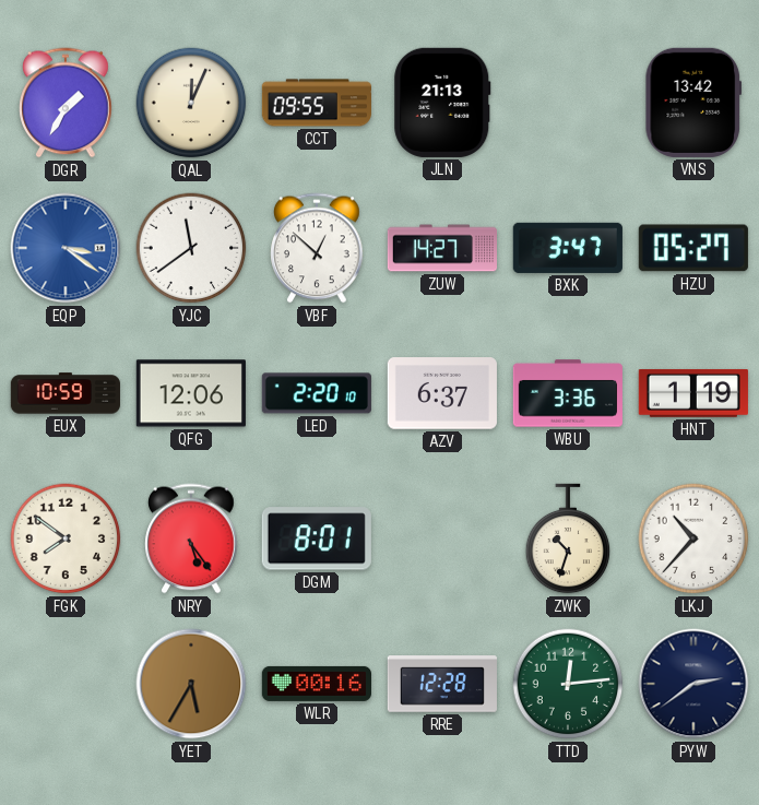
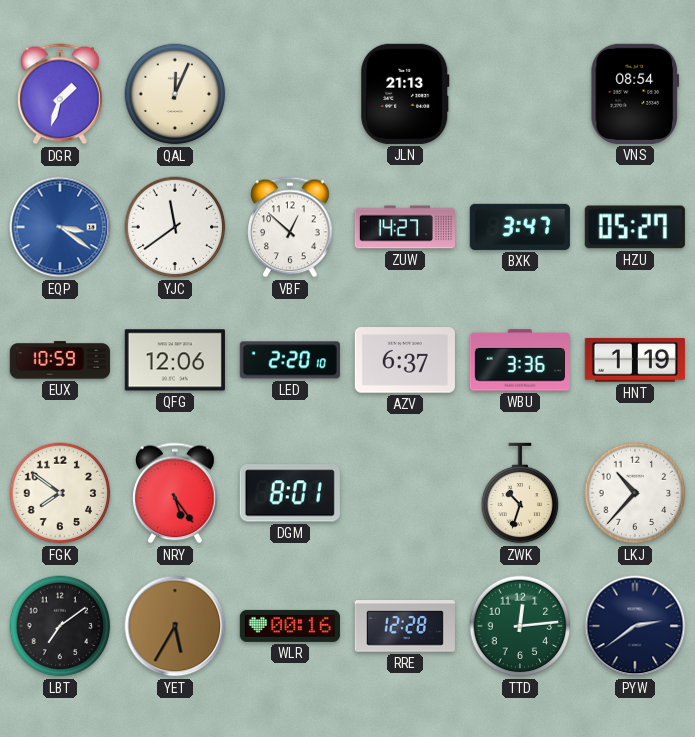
DGR: 1:35 -> 1:33
CCT: 09:55 -> none
VNS: 13:42 -> 08:54
LBT: none -> 7:09
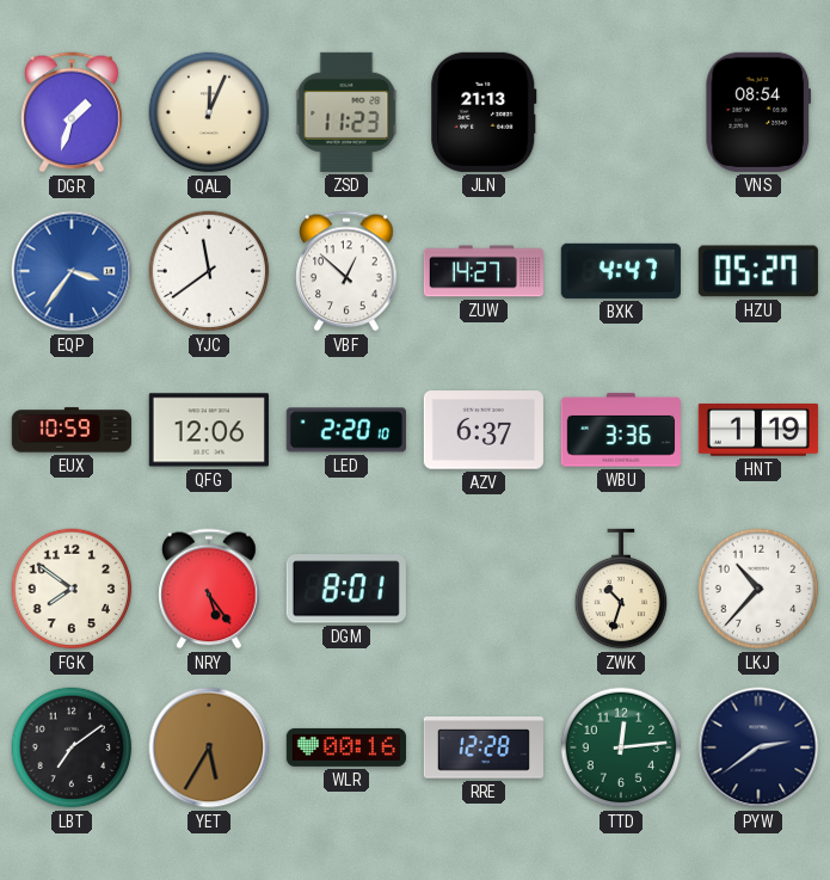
ZSD: none -> 11:23
EQP: 3:21 -> 3:36
BXK: 3:47 -> 4:47
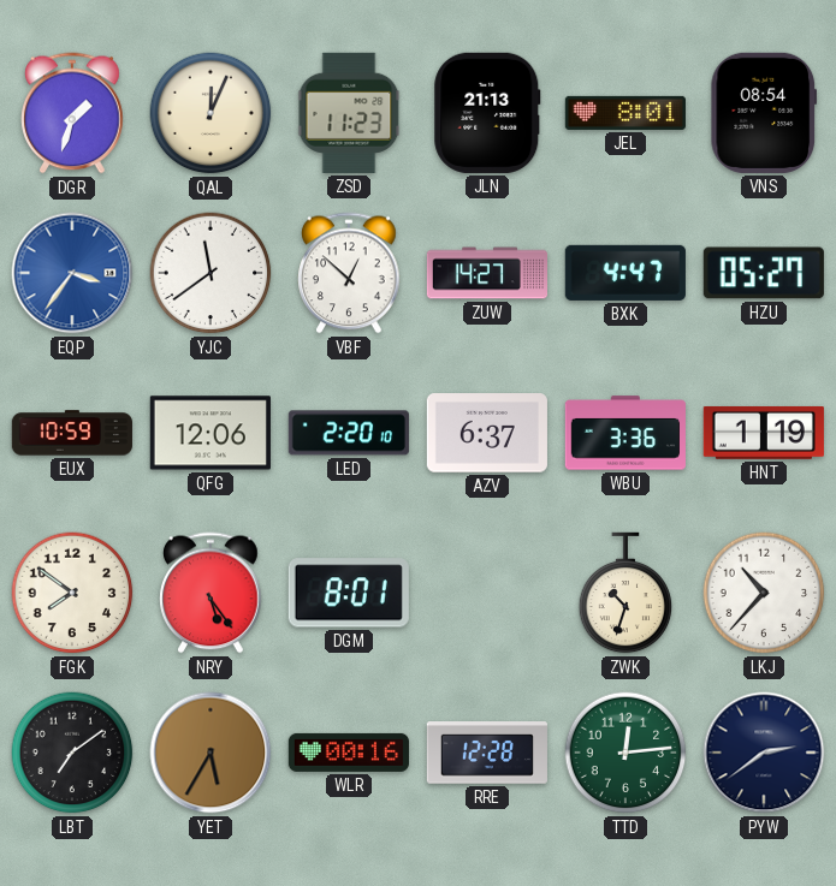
JEL: none -> 8:01
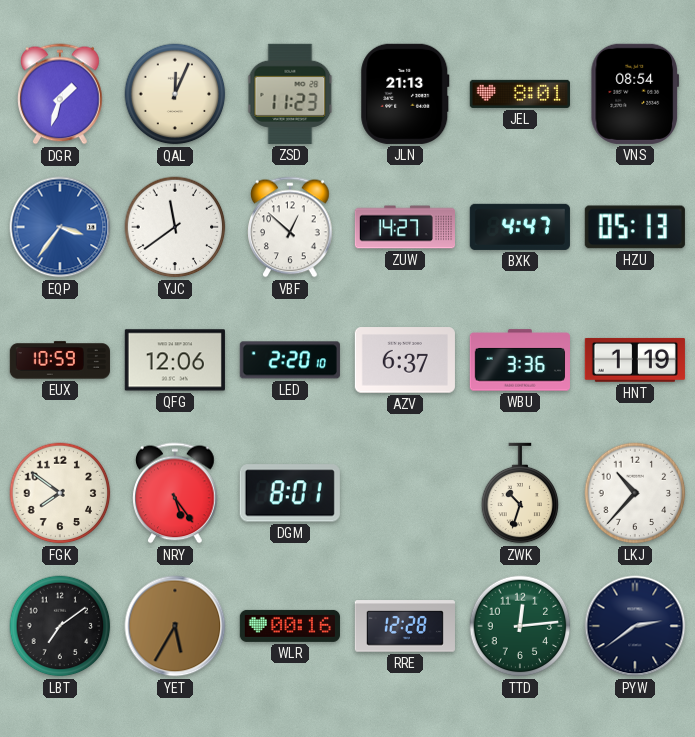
HZU: 05:27 -> 05:13
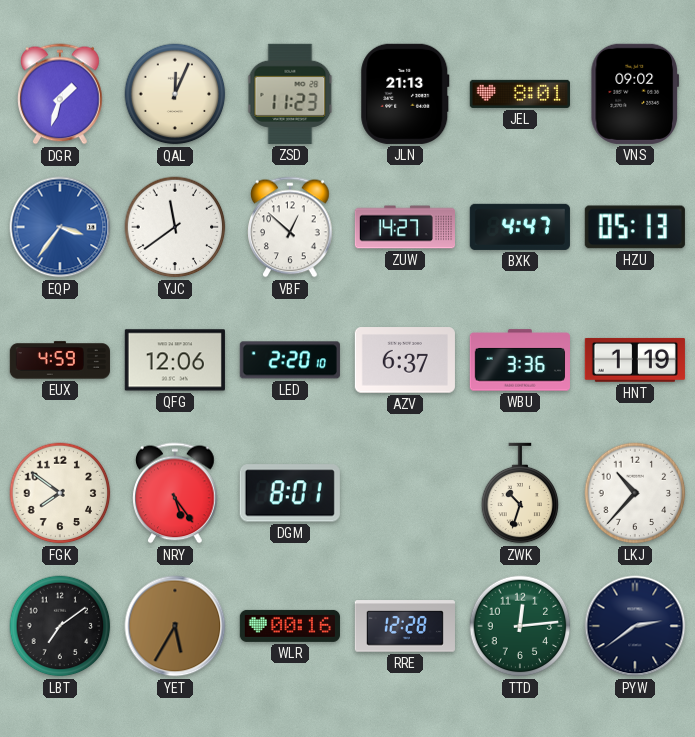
VNS: 08:54 -> 09:02
EUX: 10:59 -> 4:59
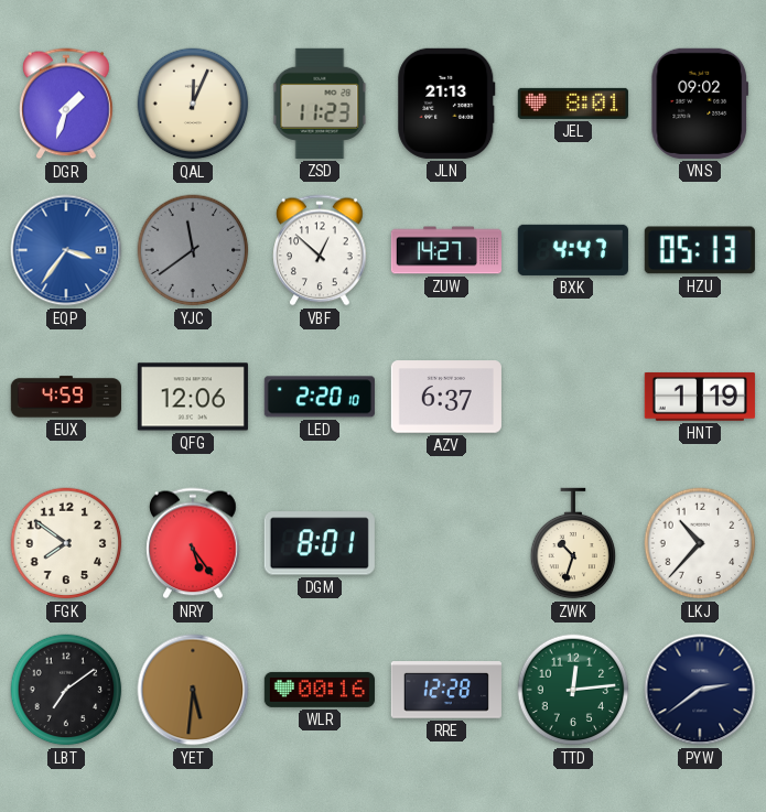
YJC dial: white -> grey
WBU: 3:36 -> none
YET: 5:35 -> 5:31
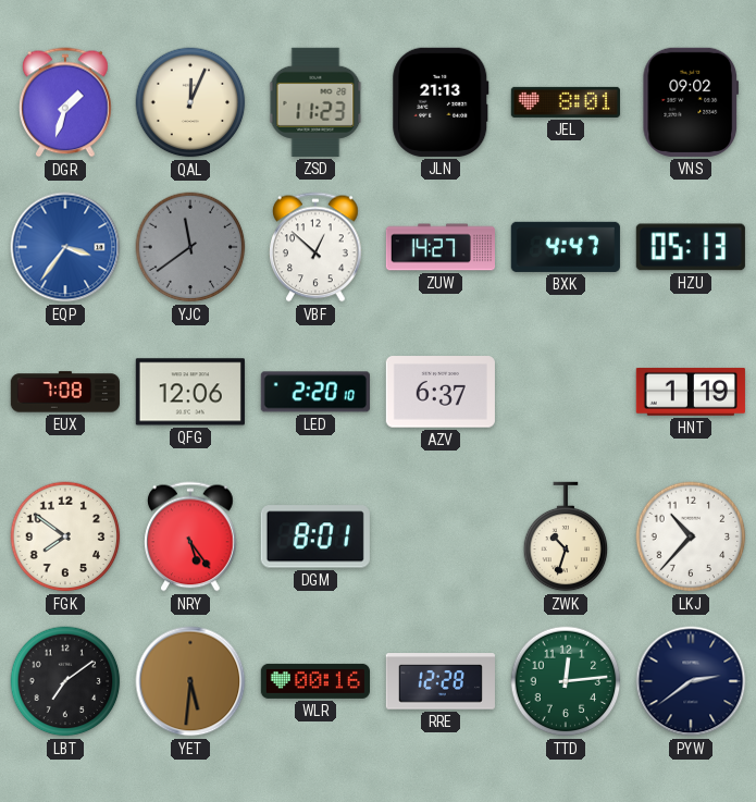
EUX: 4:59 -> 7:08
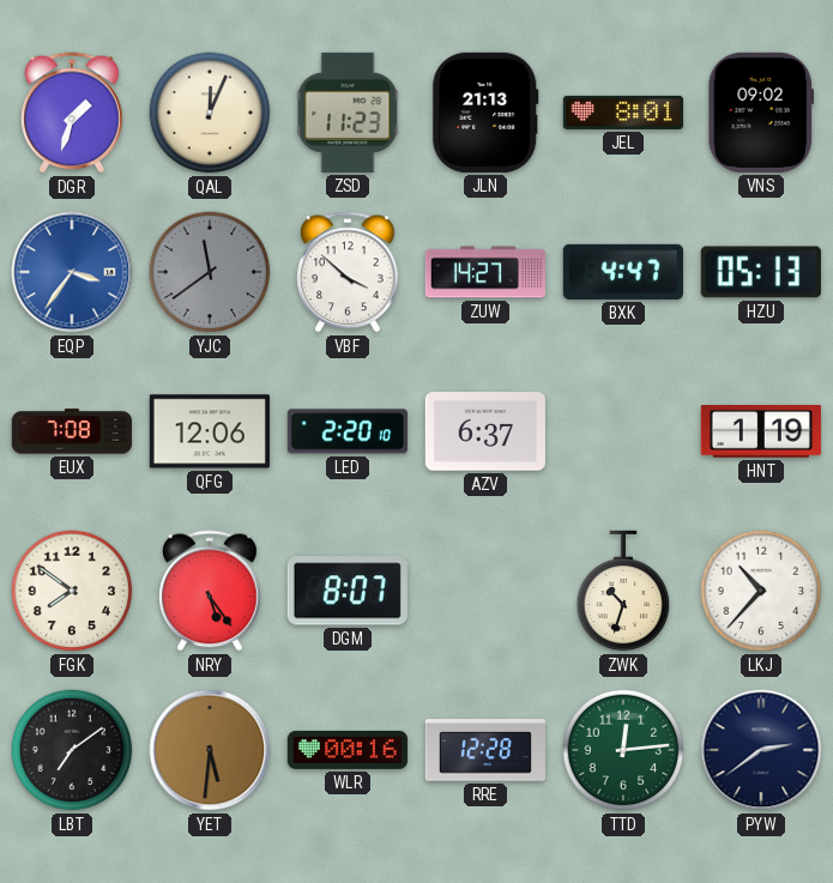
VBF: 12:52 -> 3:52
DGM: 8:01 -> 8:07
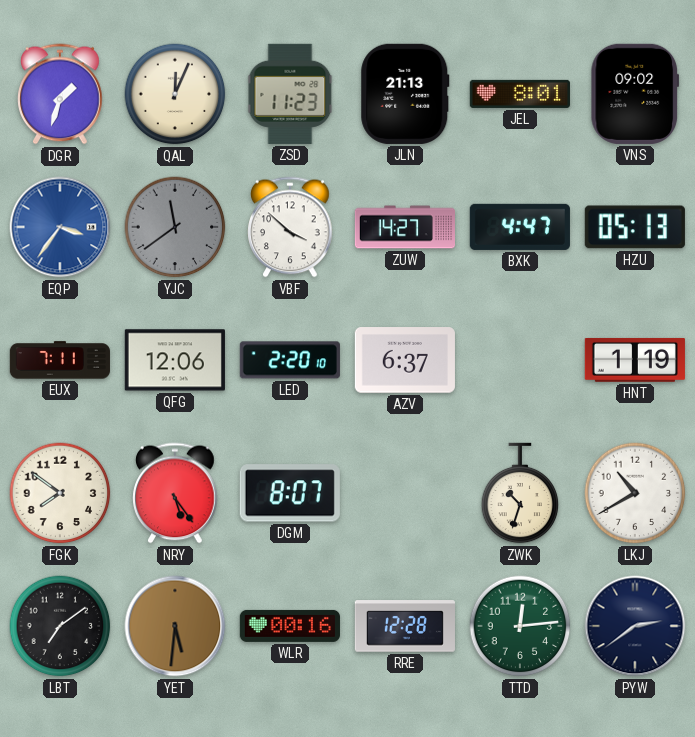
EUX: 7:08 -> 7:11
LKJ: 10:37 -> 10:40
